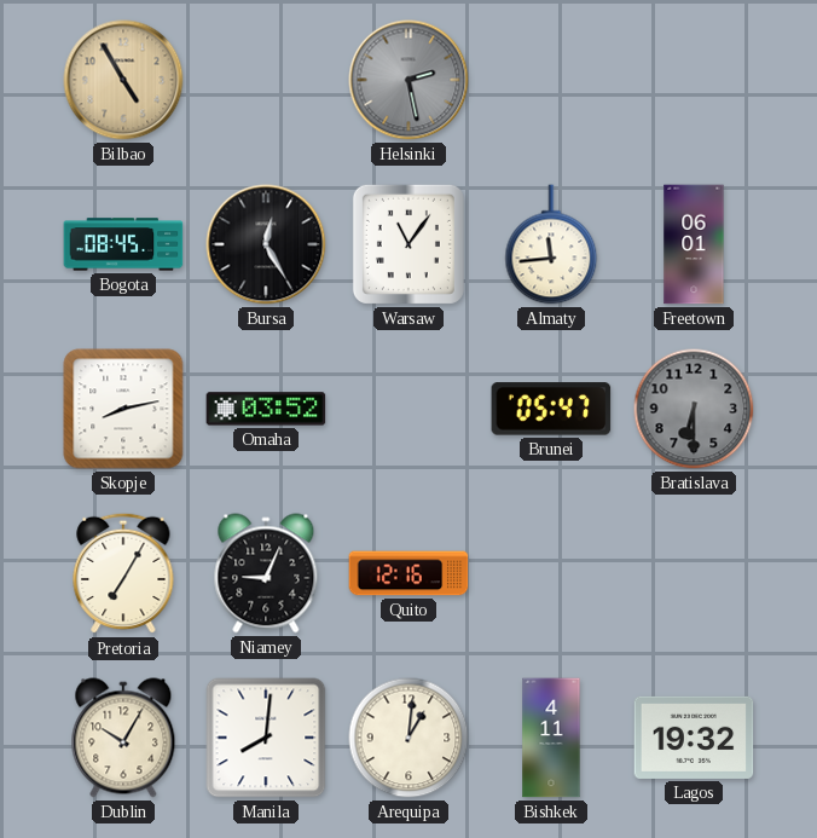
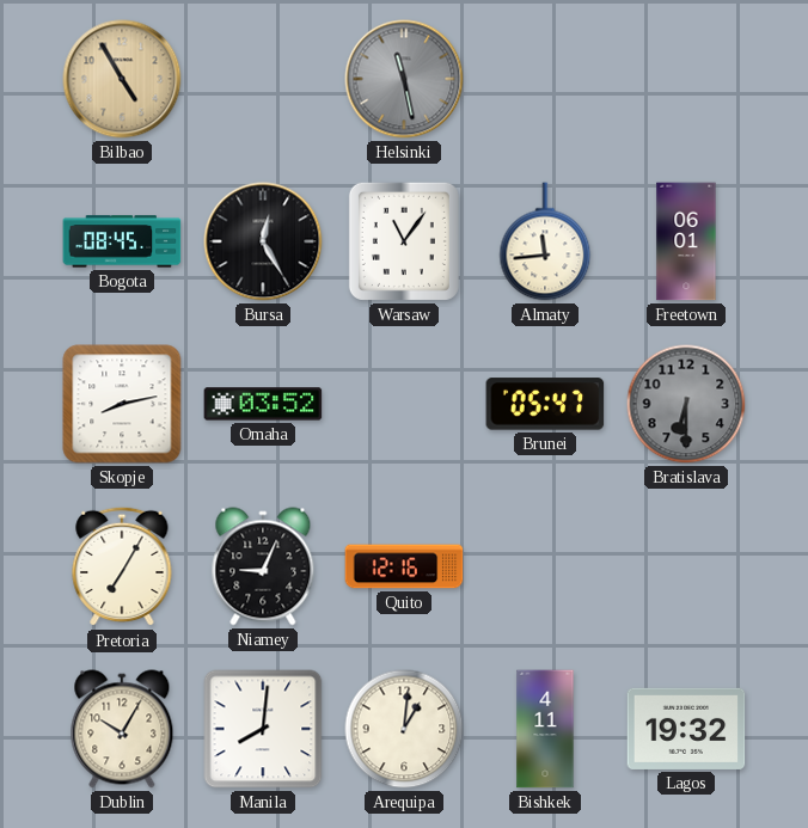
Helsinki: 2:28 -> 11:28
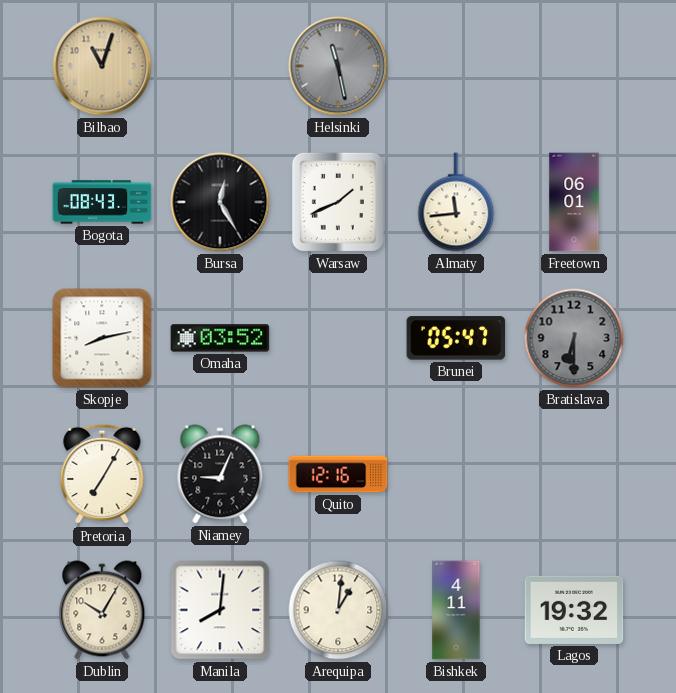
Bilbao: 4:55 -> 11:03
Bogota: 08:45 -> 08:43
Warsaw: 11:06 -> 1:41
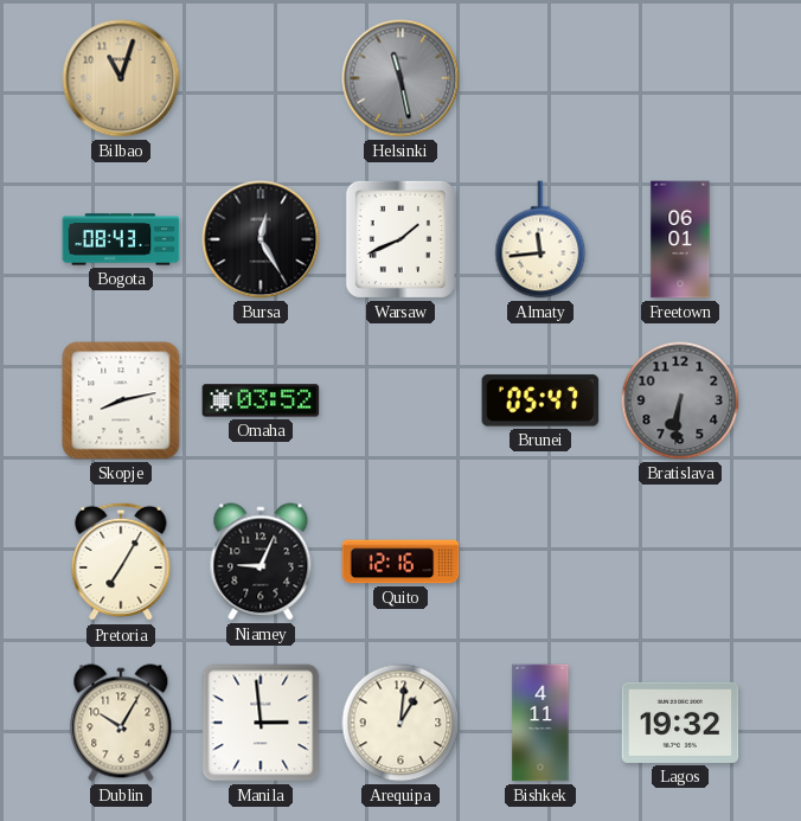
Bratislava: 6:30 -> 6:31
Manila: 8:01 -> 2:59
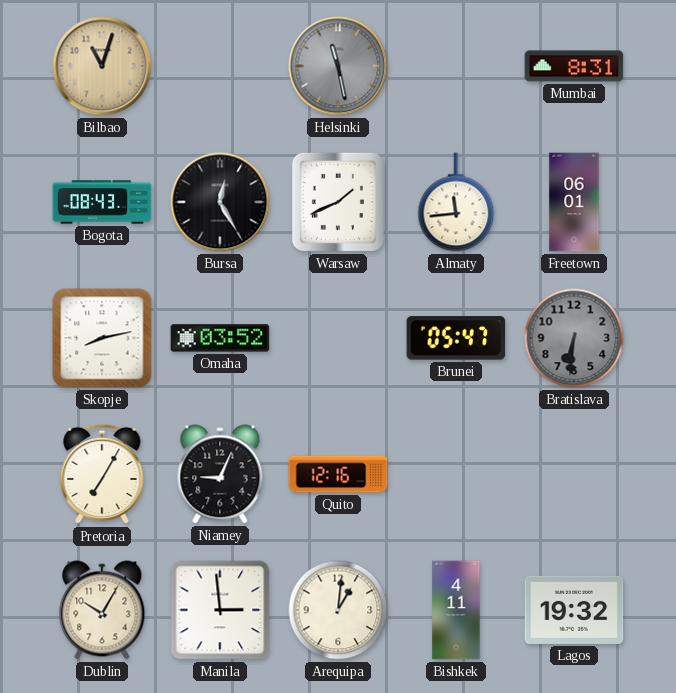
Mumbai: none -> 8:31
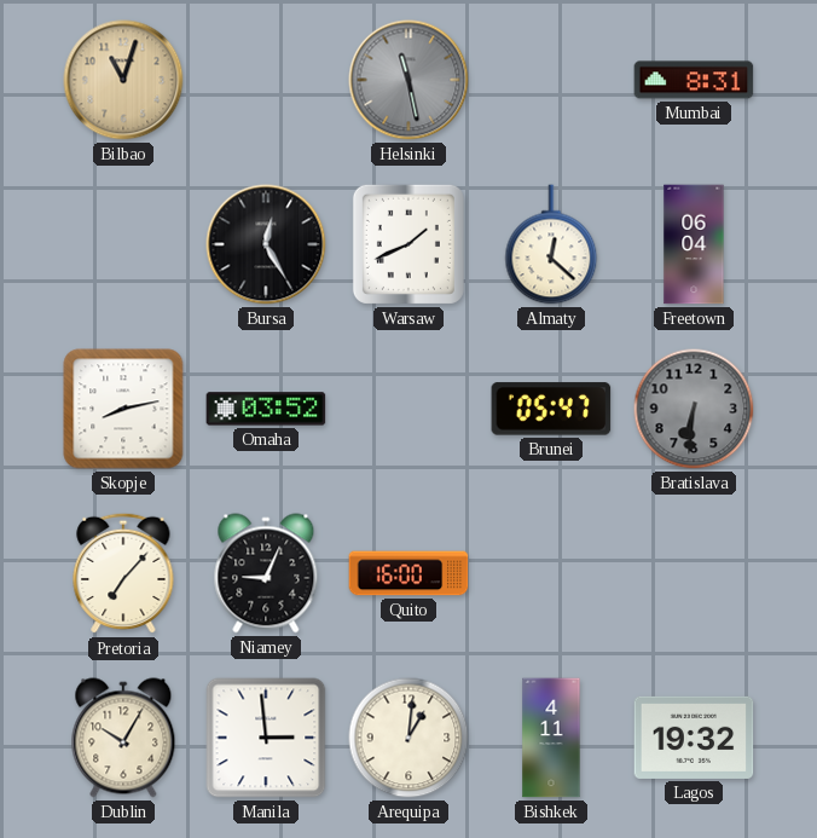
Bogota: 08:43 -> none
Almaty: 11:44 -> 12:22
Freetown: 06:01 -> 06:04
Pretoria: 7:05 -> 7:07
Quito: 12:16 -> 16:00
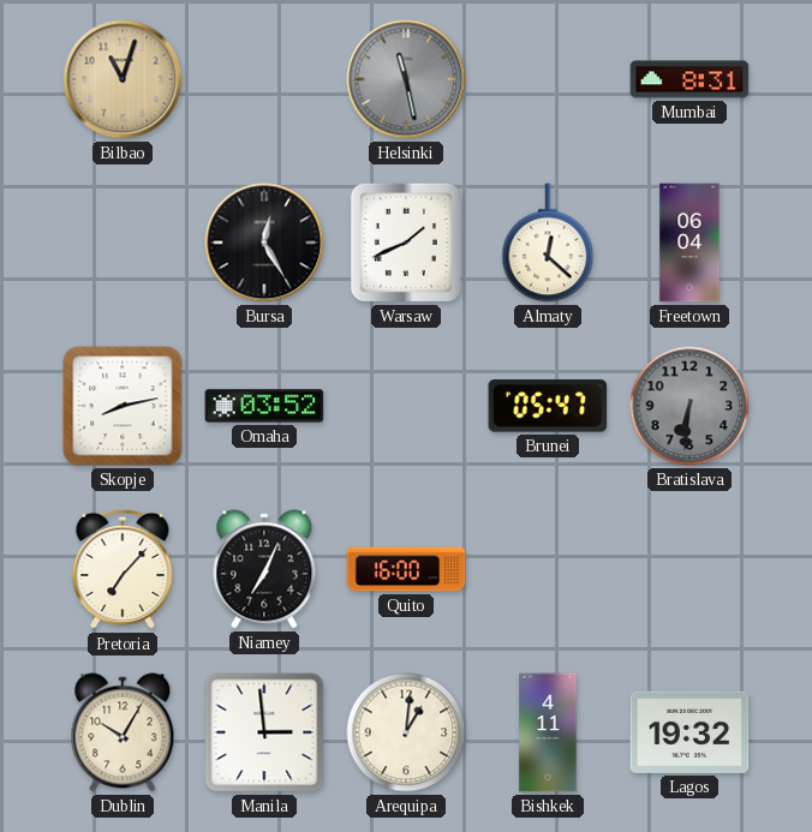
Niamey: 9:04 -> 7:04
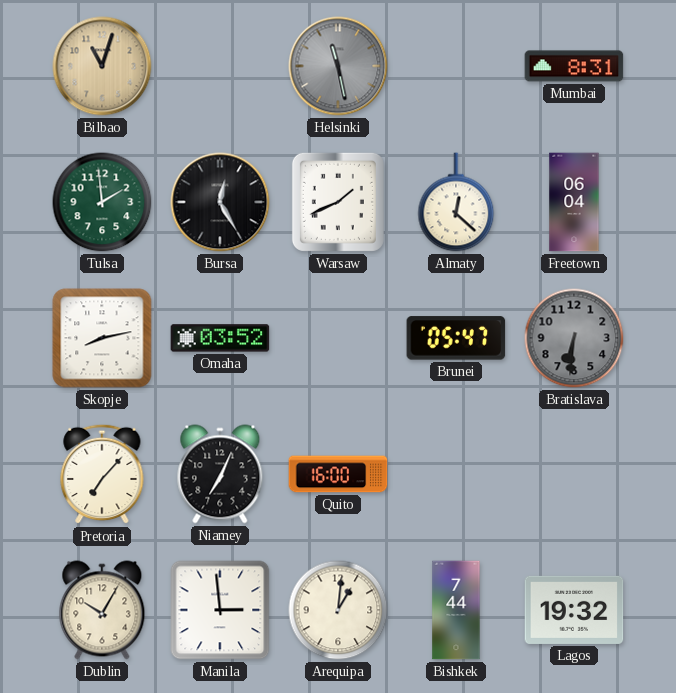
Tulsa: none -> 1:59
Bishkek: 4:11 -> 7:44
